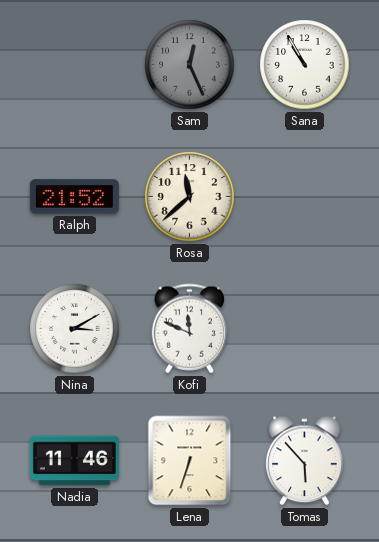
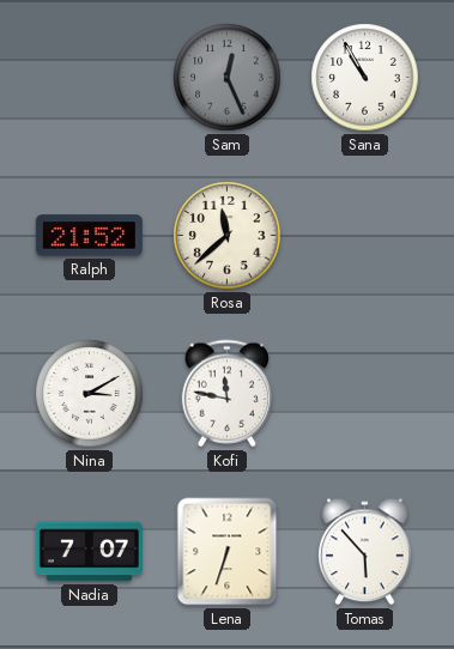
Kofi: 11:49 -> 11:47
Nadia: 11:46 -> 7:07
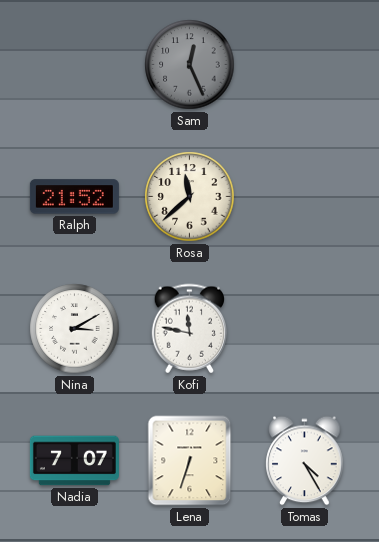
Sana: 10:55 -> none
Tomas: 5:53 -> 4:25
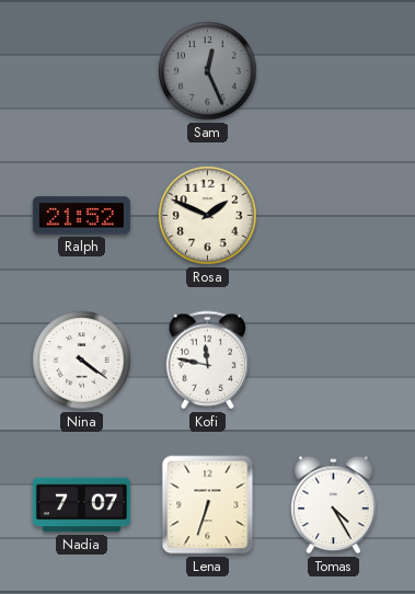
Rosa: 11:38 -> 1:49
Nina: 3:10 -> 4:21
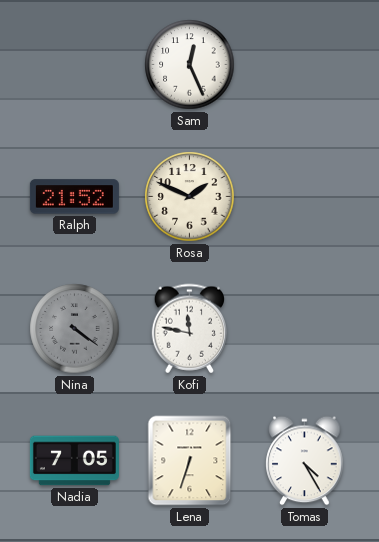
Sam dial: grey -> white
Nina dial: white -> grey
Nadia: 7:07 -> 7:05
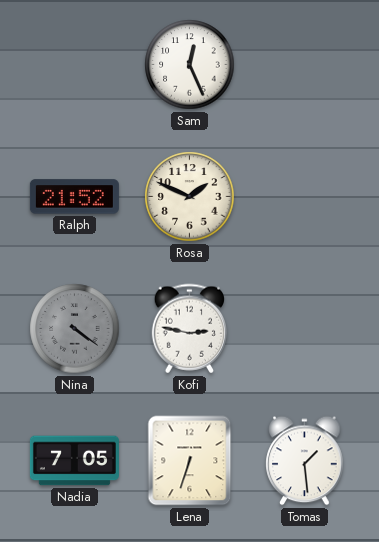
Kofi: 11:47 -> 2:47
Tomas: 4:25 -> 1:29
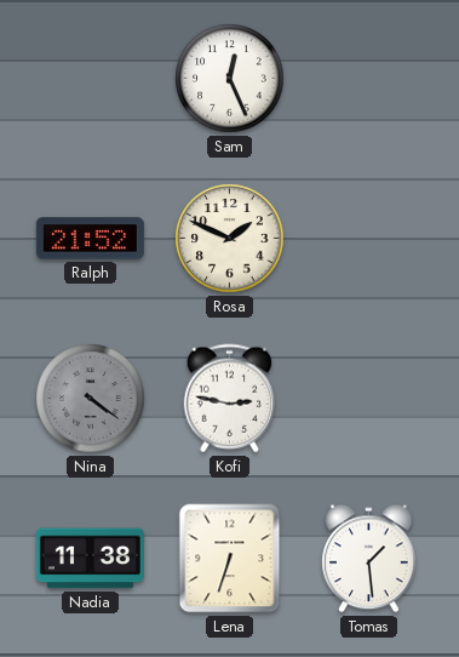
Nadia: 7:05 -> 11:38
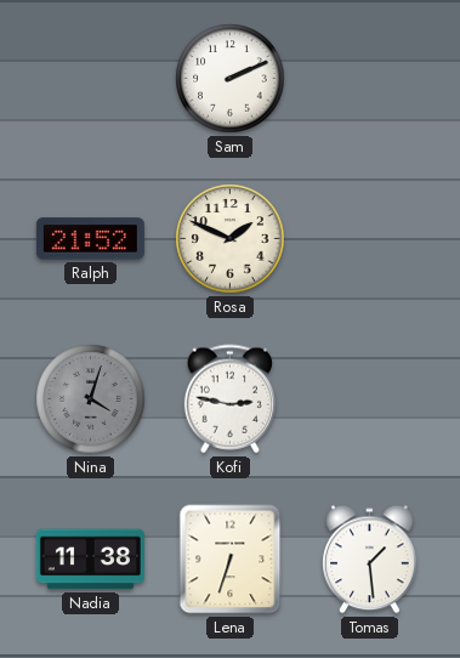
Sam: 12:26 -> 2:11
Nina: 4:21 -> 4:03
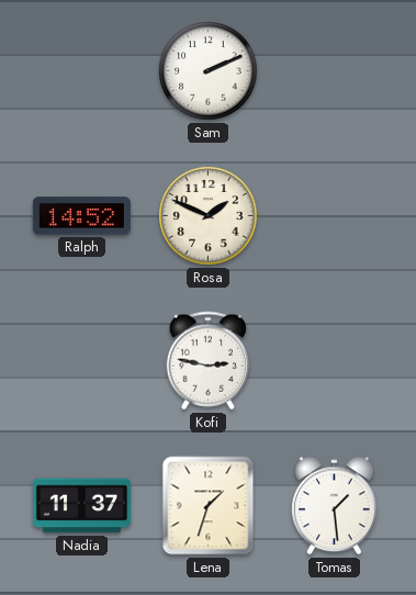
Ralph: 21:52 -> 14:52
Nina: 4:03 -> none
Nadia: 11:38 -> 11:37
Lena: 6:33 -> 1:33
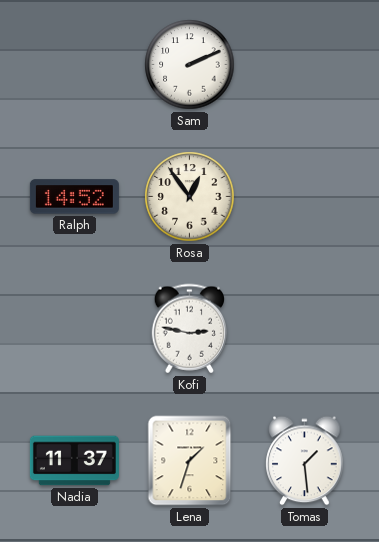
Rosa: 1:49 -> 12:54
